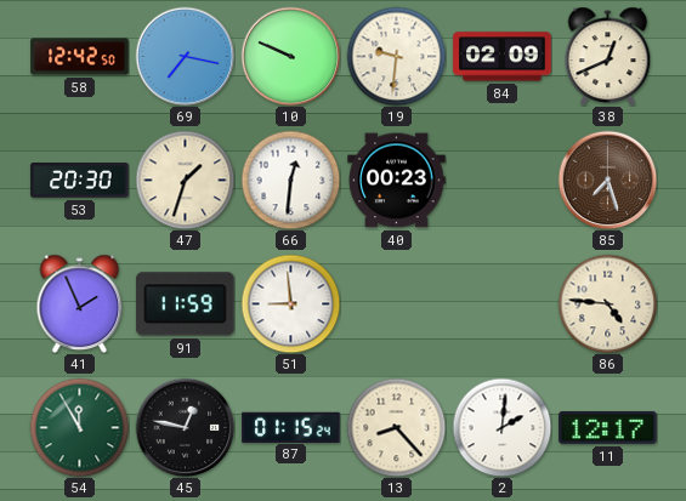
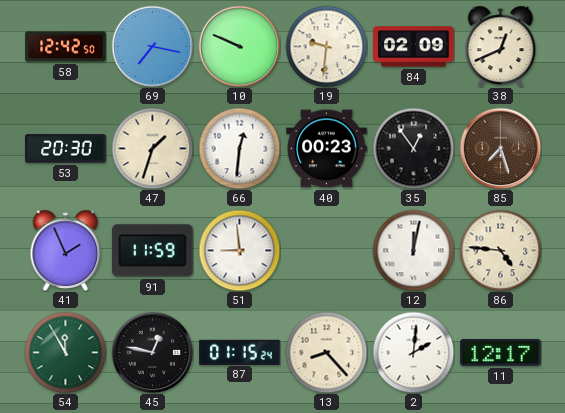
35: none -> 12:54
12: none -> 12:02
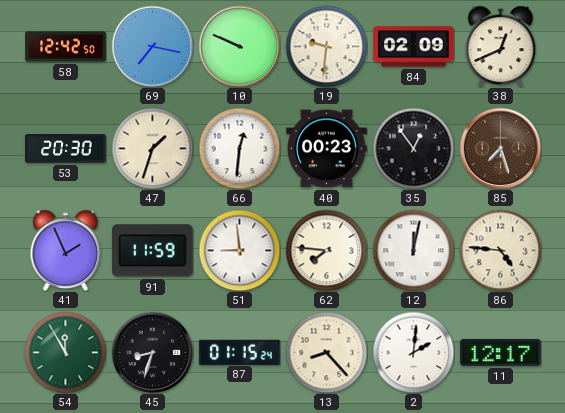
62: none -> 7:46
45: 12:47 -> 8:33
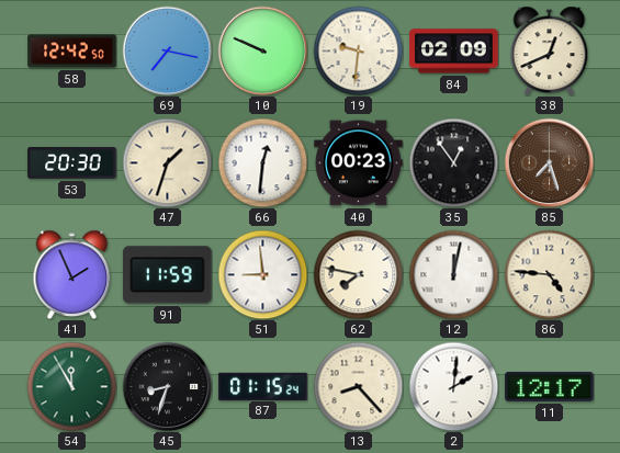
62: 7:46 -> 7:47
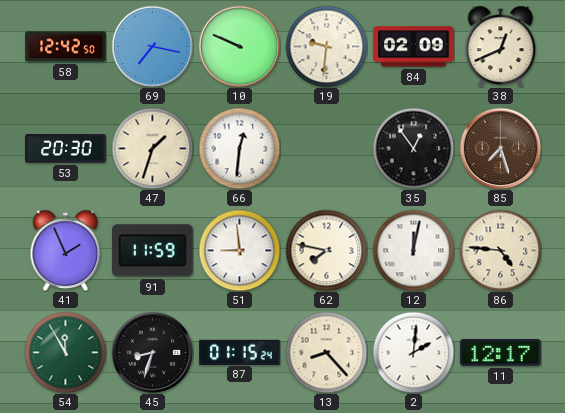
40: 00:23 -> none
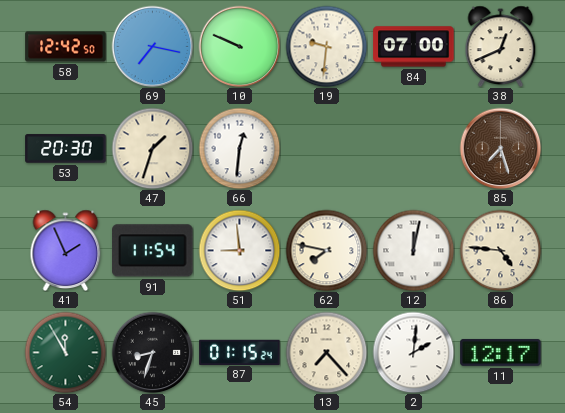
84: 02:09 -> 07:00
35: 12:54 -> none
91: 11:59 -> 11:54
13: 8:23 -> 7:23
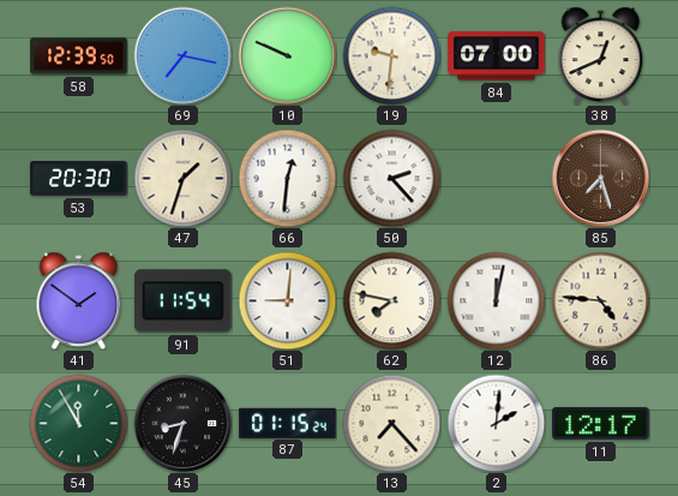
58: 12:42 -> 12:39
50: none -> 2:23
41: 1:56 -> 1:51
51: 8:59 -> 9:01
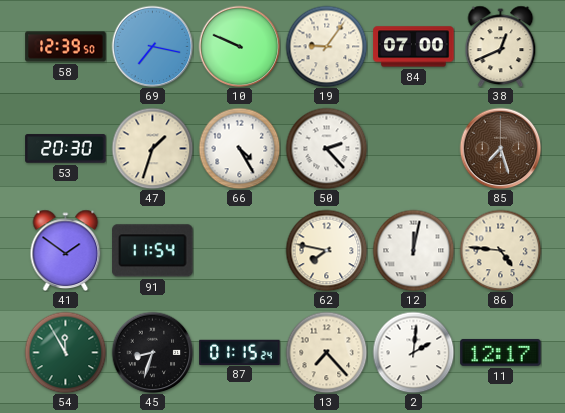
19: 9:31 -> 9:06
66: 12:31 -> 4:25
51: 9:01 -> none
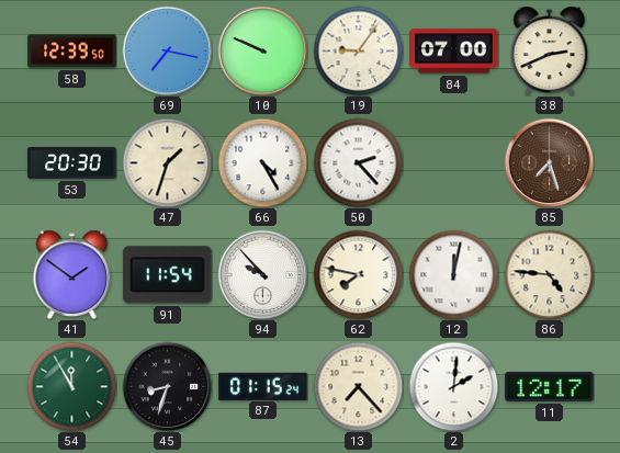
38: 12:41 -> 2:41
94: none -> 9:53
